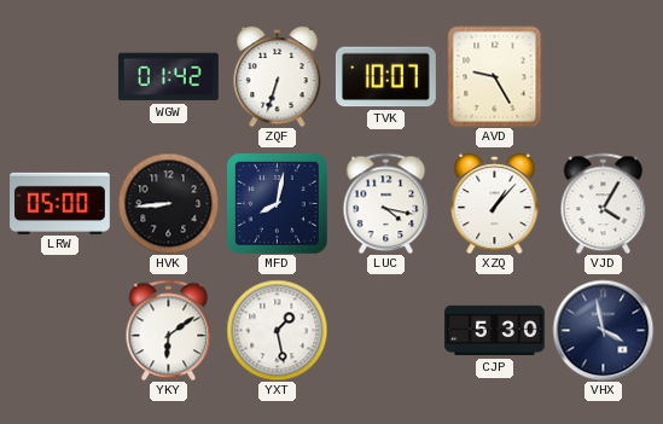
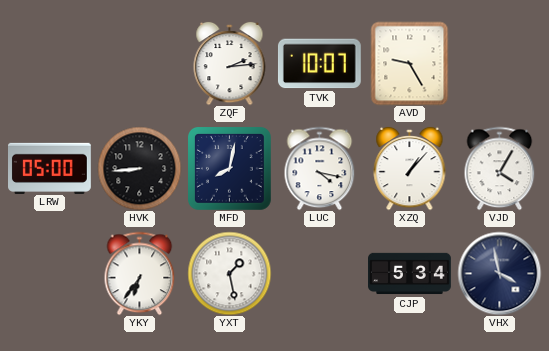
WGW: 01:42 -> none
ZQF: 6:33 -> 2:14
YKY: 6:09 -> 6:36
CJP: 5:30 -> 5:34
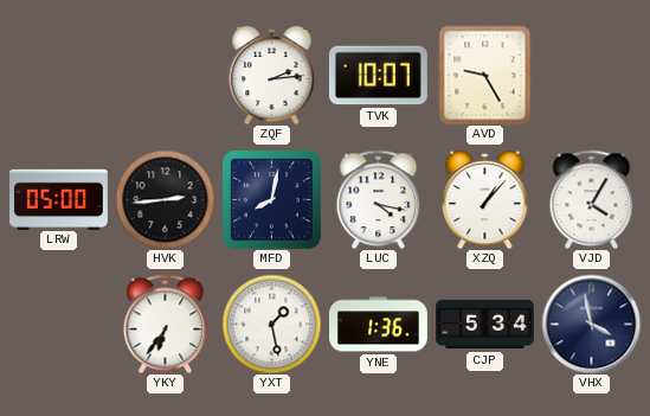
HVK: 8:44 -> 2:44
YNE: none -> 1:36
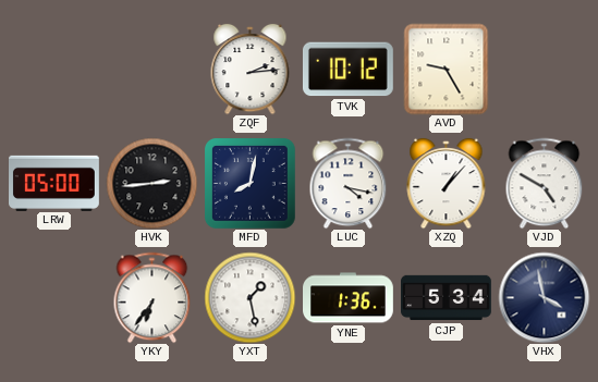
TVK: 10:07 -> 10:12
VJD: 4:05 -> 4:50
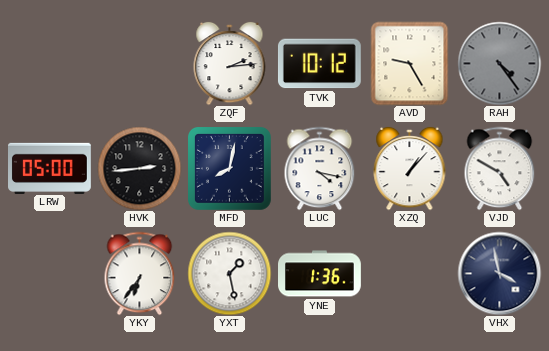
RAH: none -> 4:24
CJP: 5:34 -> none
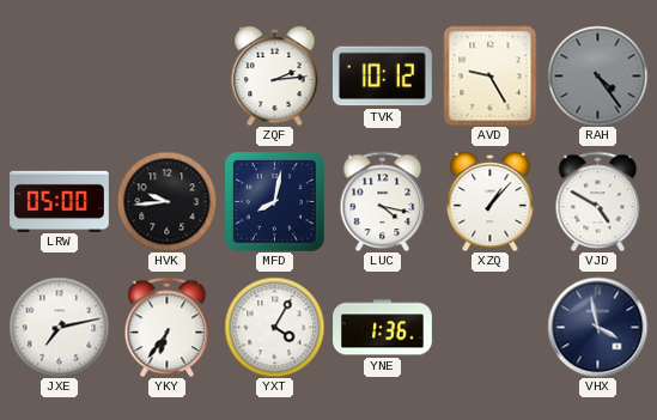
HVK: 2:44 -> 9:44
JXE: none -> 7:13
YXT: 1:28 -> 4:05
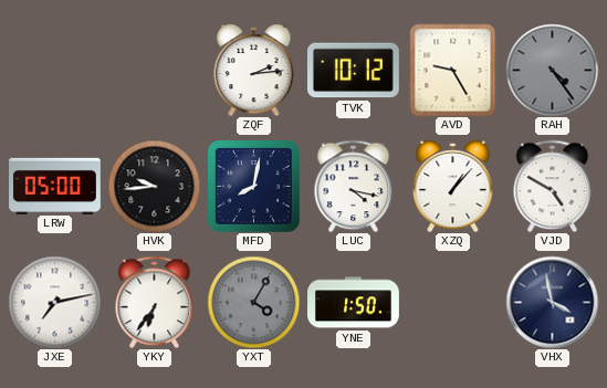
YXT dial: white -> grey
YNE: 1:36 -> 1:50
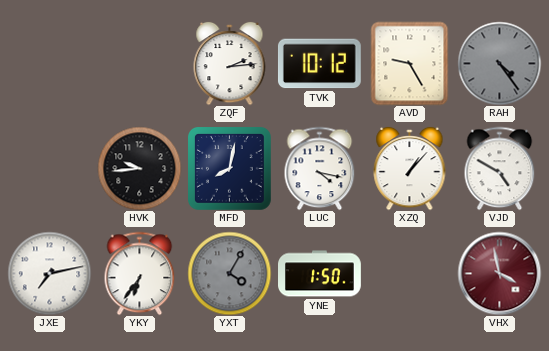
LRW: 05:00 -> none
VHX dial: navy -> burgundy
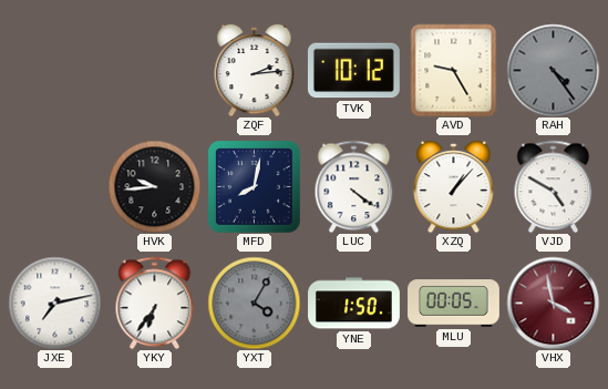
LUC: 4:17 -> 4:21
MLU: none -> 00:05
